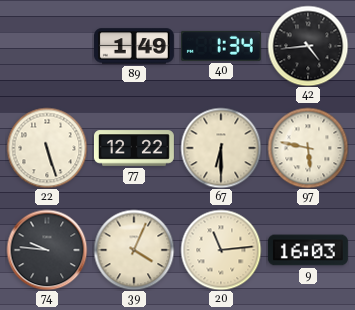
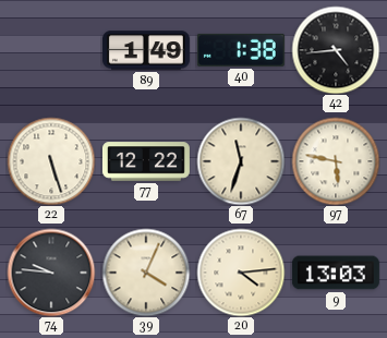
40: 1:34 -> 1:38
67: 6:30 -> 11:33
20: 11:14 -> 4:14
9: 16:03 -> 13:03
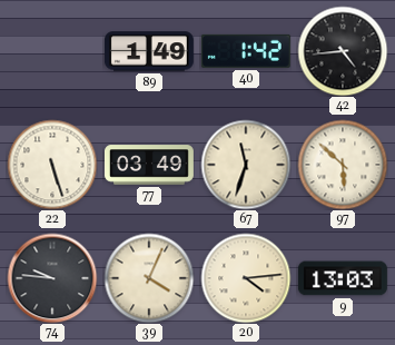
40: 1:38 -> 1:42
77: 12:22 -> 03:49
97: 5:47 -> 5:52
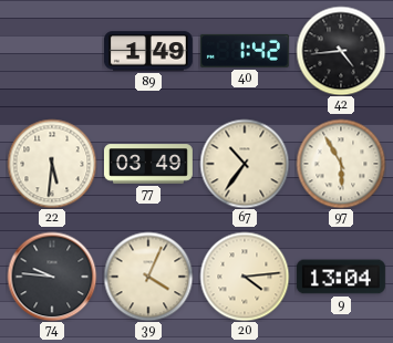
22: 5:27 -> 5:31
67: 11:33 -> 10:36
97: 5:52 -> 5:55
9: 13:03 -> 13:04
